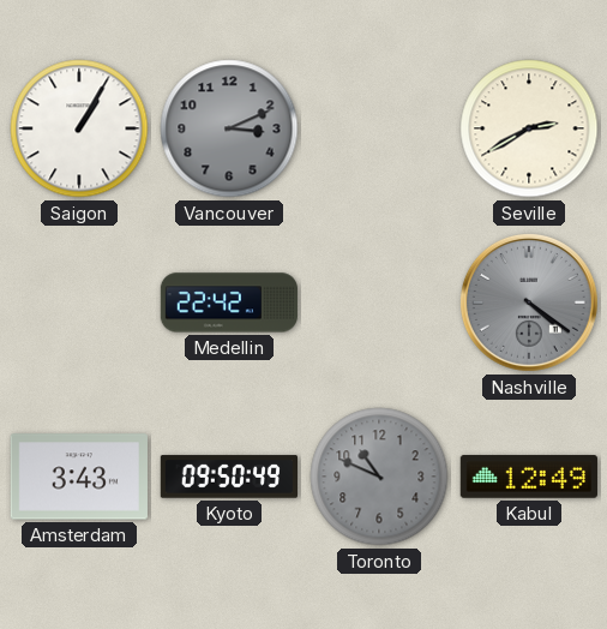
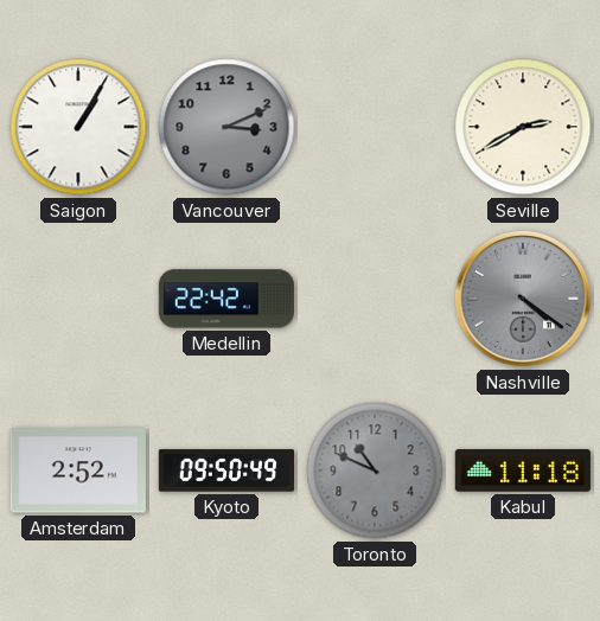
Amsterdam: 3:43 -> 2:52
Kabul: 12:49 -> 11:18
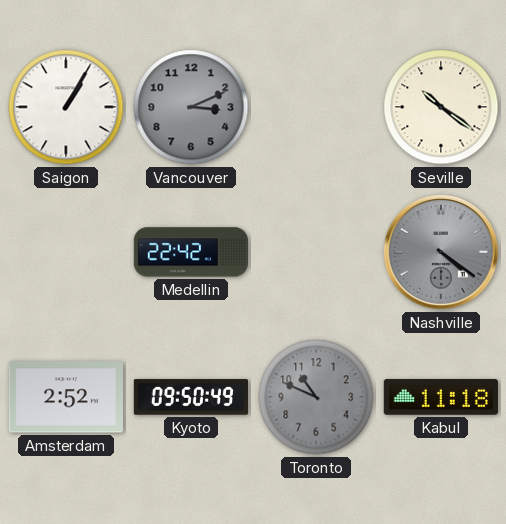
Seville: 2:40 -> 10:21
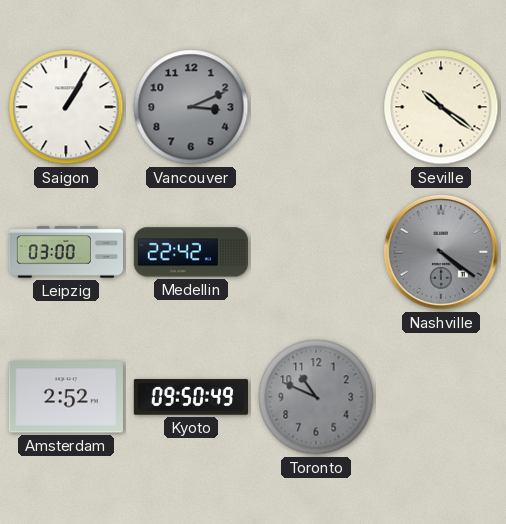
Leipzig: none -> 03:00
Kabul: 11:18 -> none
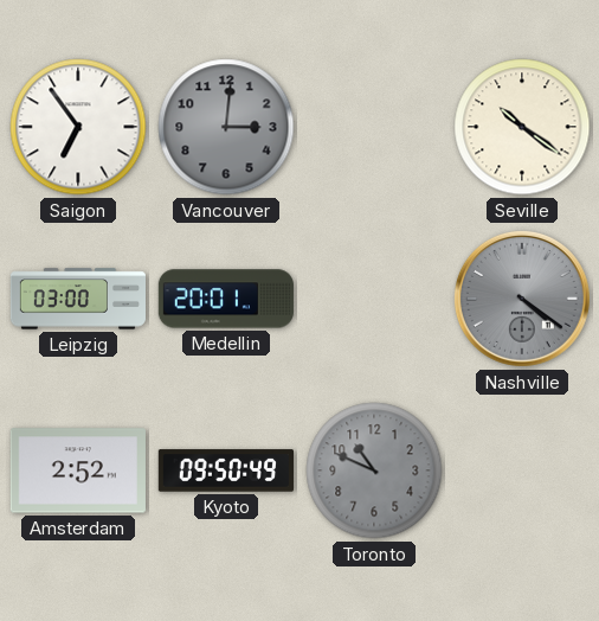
Saigon: 1:05 -> 6:54
Vancouver: 3:11 -> 3:01
Medellin: 22:42 -> 20:01
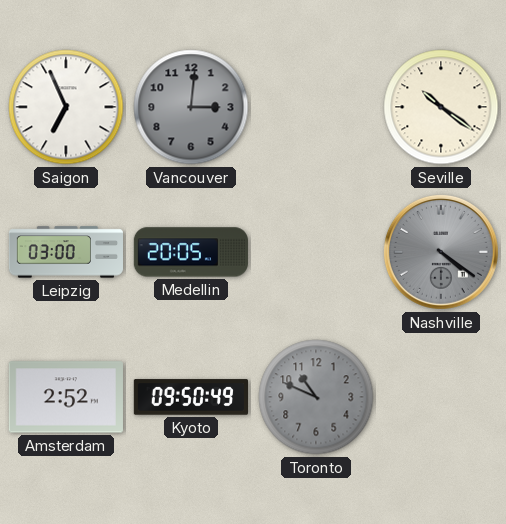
Saigon: 6:54 -> 6:56
Medellin: 20:01 -> 20:05
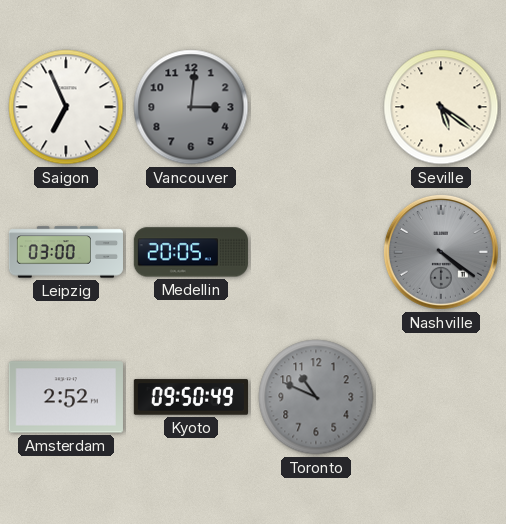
Seville: 10:21 -> 5:21
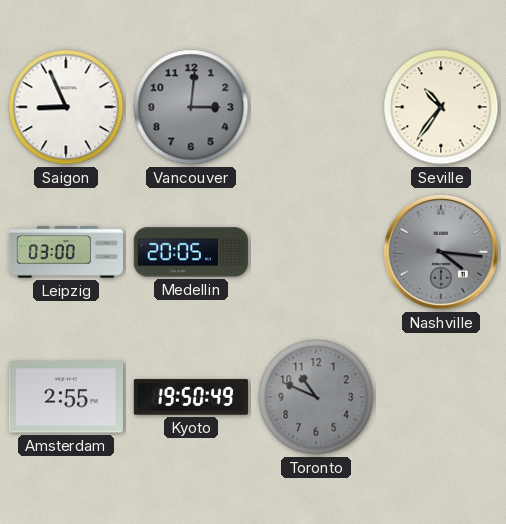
Saigon: 6:56 -> 8:56
Seville: 5:21 -> 10:36
Nashville: 4:21 -> 4:16
Amsterdam: 2:52 -> 2:55
Kyoto: 09:50 -> 19:50
